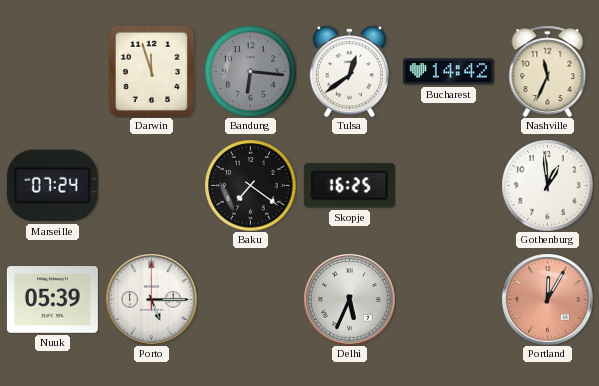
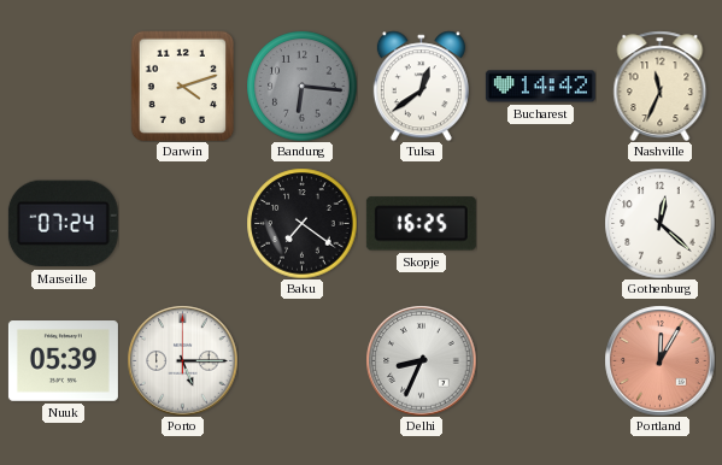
Darwin: 11:57 -> 4:12
Gothenburg: 12:59 -> 12:22
Delhi: 5:34 -> 8:34
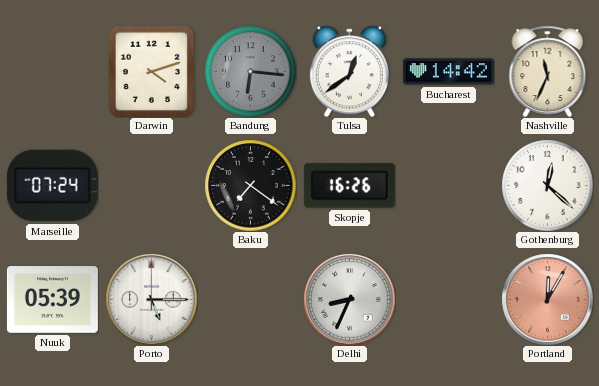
Skopje: 16:25 -> 16:26
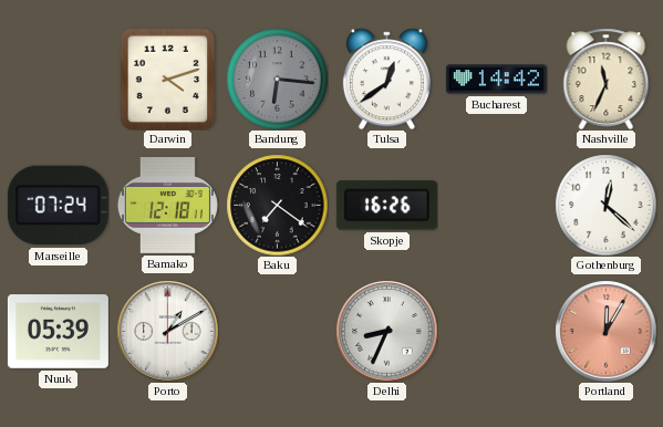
Bamako: none -> 12:18
Porto: 5:15 -> 1:10
